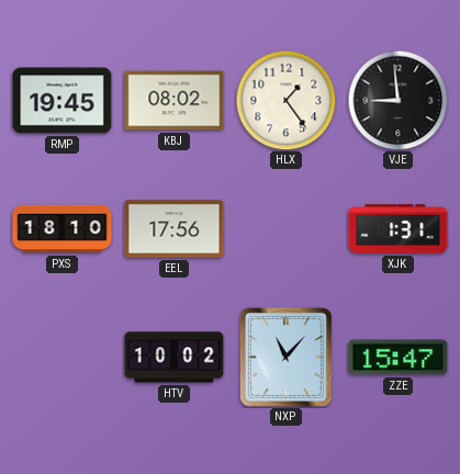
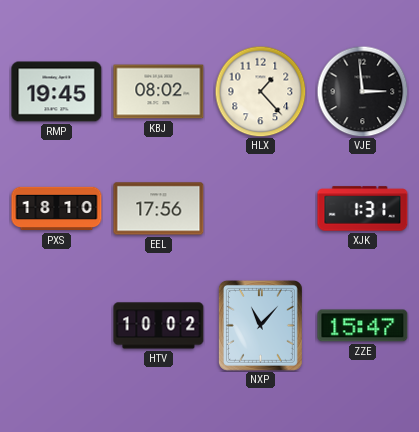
HLX: 1:24 -> 1:23
VJE: 8:59 -> 2:59
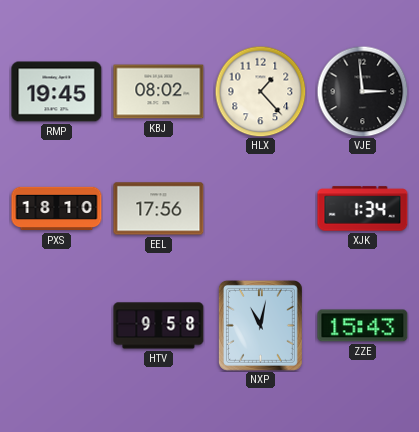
XJK: 1:31 -> 1:34
HTV: 10:02 -> 9:58
NXP: 11:07 -> 11:02
ZZE: 15:47 -> 15:43
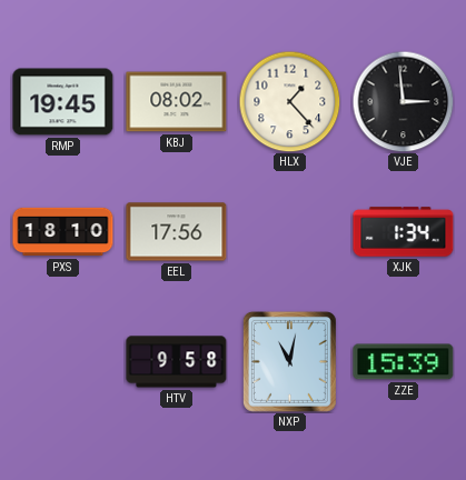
ZZE: 15:43 -> 15:39
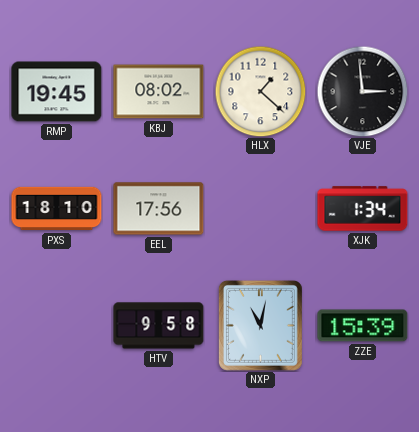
HLX: 1:23 -> 1:22
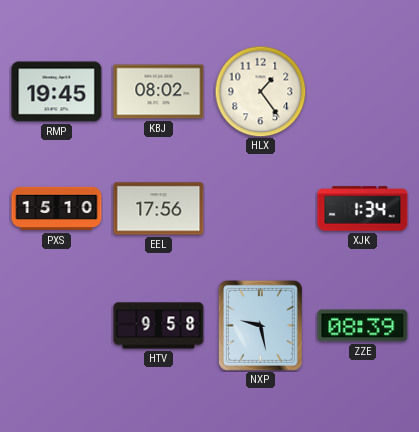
HLX: 1:22 -> 1:24
VJE: 2:59 -> none
PXS: 18:10 -> 15:10
NXP: 11:02 -> 9:28
ZZE: 15:39 -> 08:39
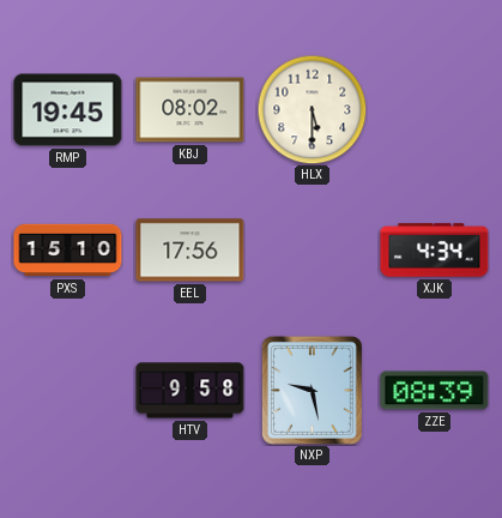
HLX: 1:24 -> 5:30
XJK: 1:34 -> 4:34
